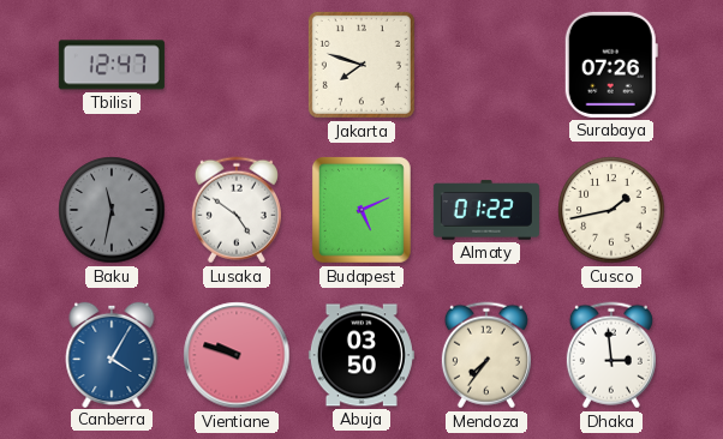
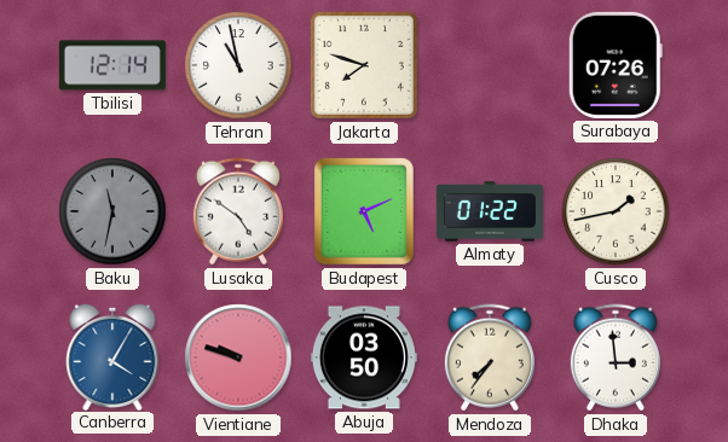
Tbilisi: 12:47 -> 12:14
Tehran: none -> 10:58
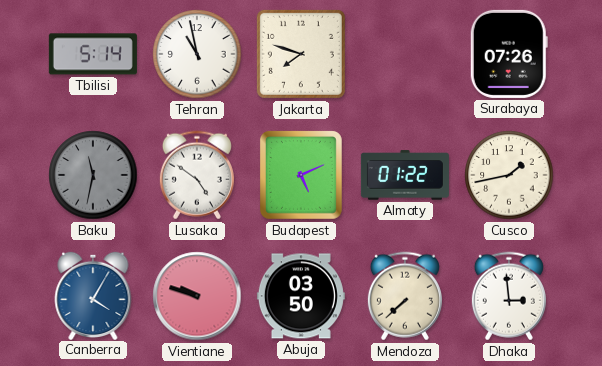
Tbilisi: 12:14 -> 5:14
Mendoza: 7:36 -> 7:38
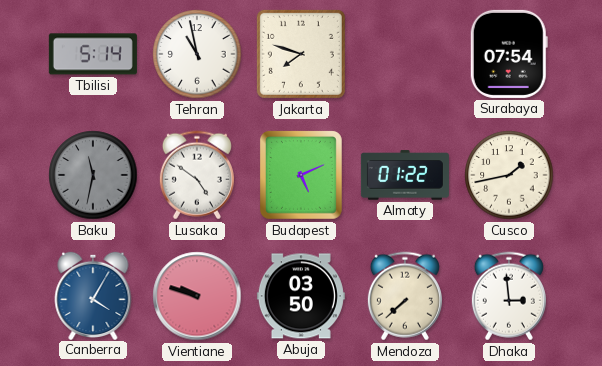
Surabaya: 07:26 -> 07:54
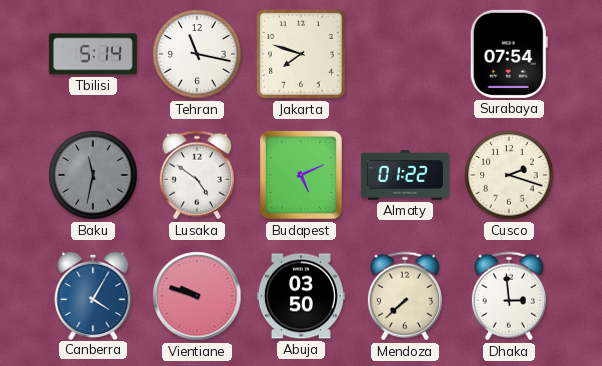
Tehran: 10:58 -> 11:17
Cusco: 1:43 -> 2:18
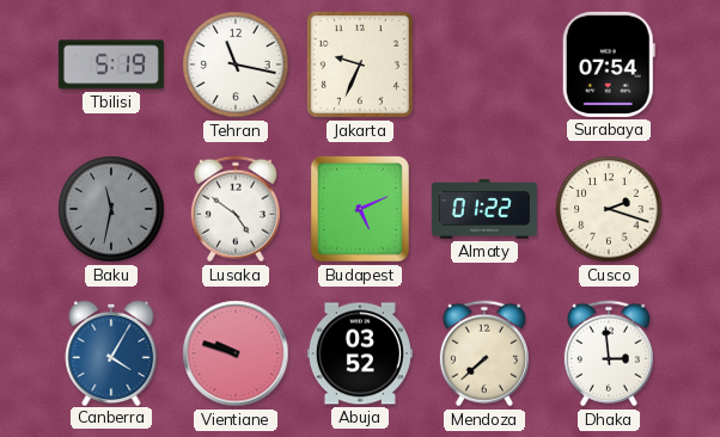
Tbilisi: 5:14 -> 5:19
Jakarta: 7:48 -> 9:34
Abuja: 03:50 -> 03:52
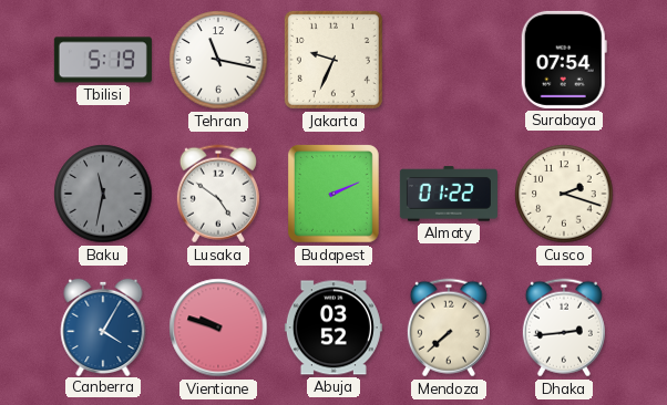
Budapest: 5:11 -> 2:11
Dhaka: 2:59 -> 2:44
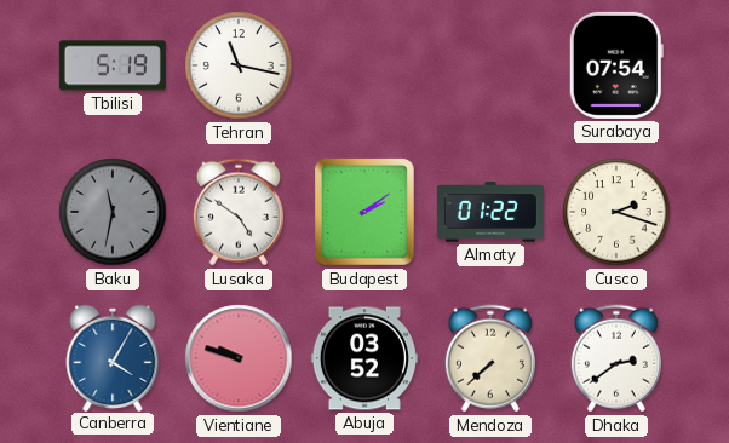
Jakarta: 9:34 -> none
Budapest: 2:11 -> 2:09
Dhaka: 2:44 -> 2:39
